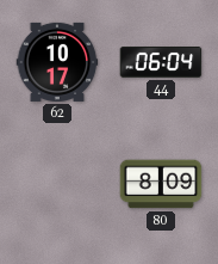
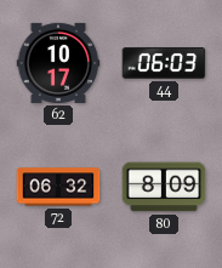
44: 06:04 -> 06:03
72: none -> 06:32
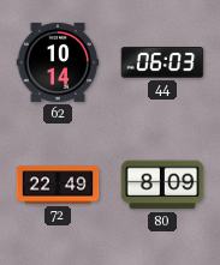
62: 10:17 -> 10:14
72: 06:32 -> 22:49
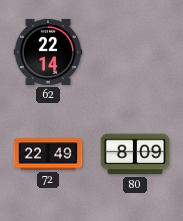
62: 10:14 -> 22:14
44: 06:03 -> none
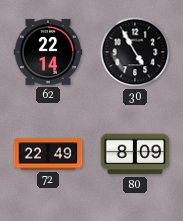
30: none -> 4:55
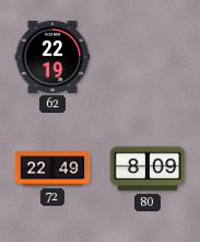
62: 22:14 -> 22:19
30: 4:55 -> none
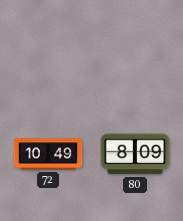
62: 22:19 -> none
72: 22:49 -> 10:49
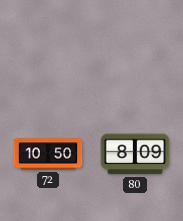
72: 10:49 -> 10:50
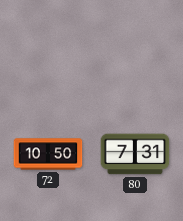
80: 8:09 -> 7:31
